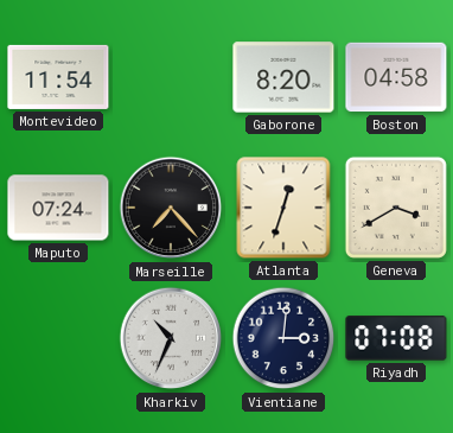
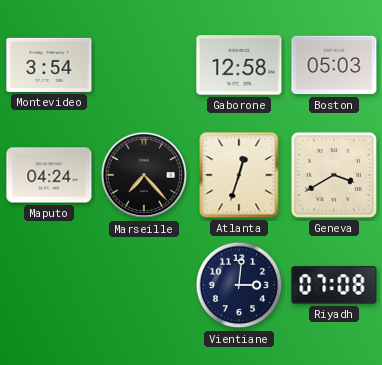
Montevideo: 11:54 -> 3:54
Gaborone: 8:20 -> 12:58
Boston: 04:58 -> 05:03
Maputo: 07:24 -> 04:24
Kharkiv: 10:34 -> none
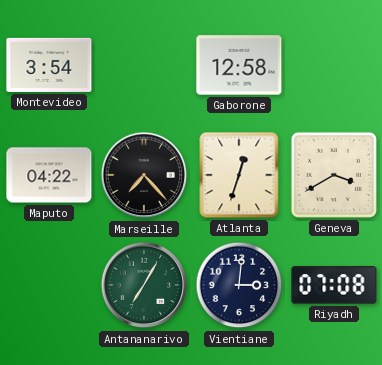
Boston: 05:03 -> none
Maputo: 04:24 -> 04:22
Antananarivo: none -> 7:05
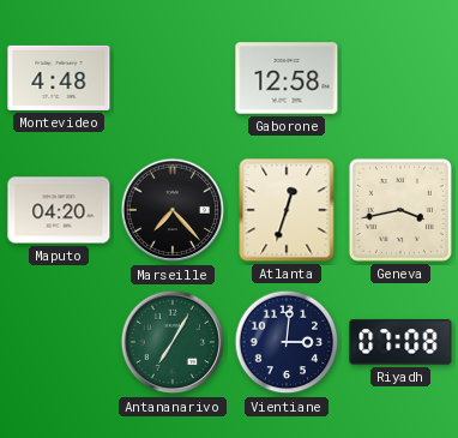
Montevideo: 3:54 -> 4:48
Maputo: 04:22 -> 04:20
Geneva: 3:40 -> 3:43
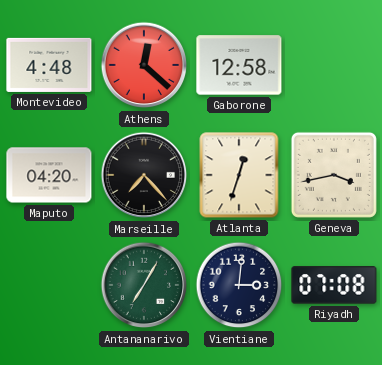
Athens: none -> 12:22
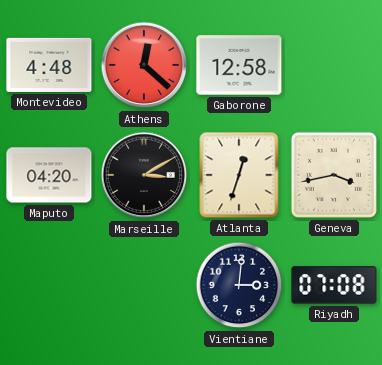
Marseille: 7:23 -> 3:10
Antananarivo: 7:05 -> none
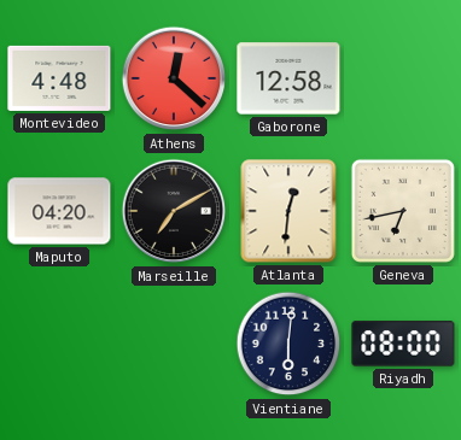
Marseille: 3:10 -> 7:10
Atlanta: 12:33 -> 12:31
Geneva: 3:43 -> 6:43
Vientiane: 3:01 -> 6:01
Riyadh: 07:08 -> 08:00
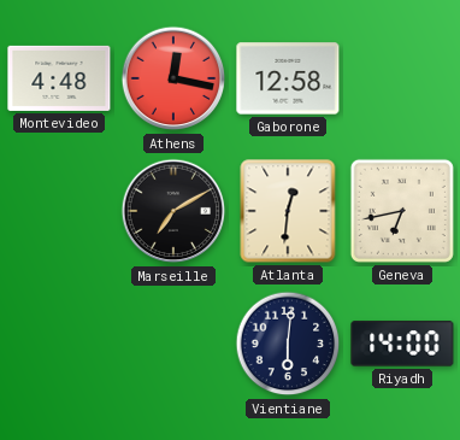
Athens: 12:22 -> 12:17
Maputo: 04:20 -> none
Riyadh: 08:00 -> 14:00
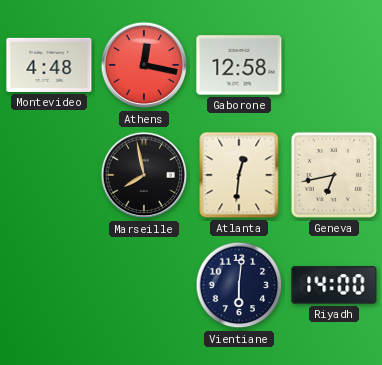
Marseille: 7:10 -> 7:58
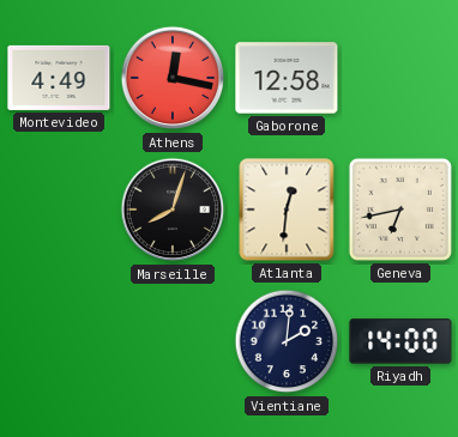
Montevideo: 4:48 -> 4:49
Marseille: 7:58 -> 8:03
Vientiane: 6:01 -> 2:01
